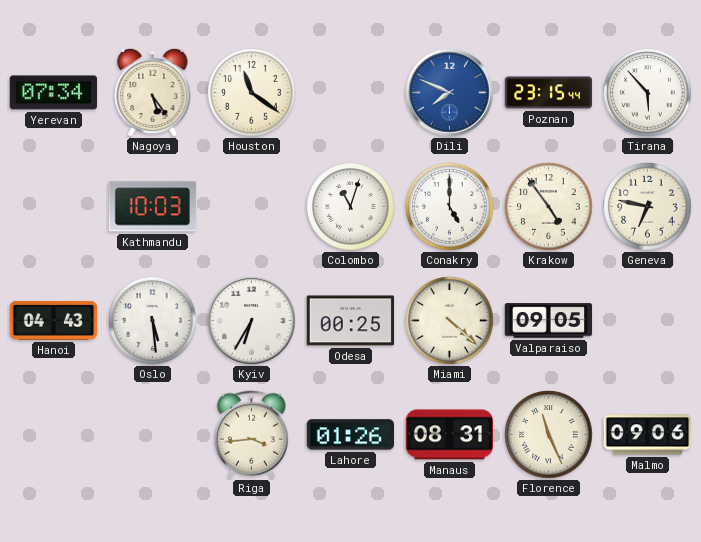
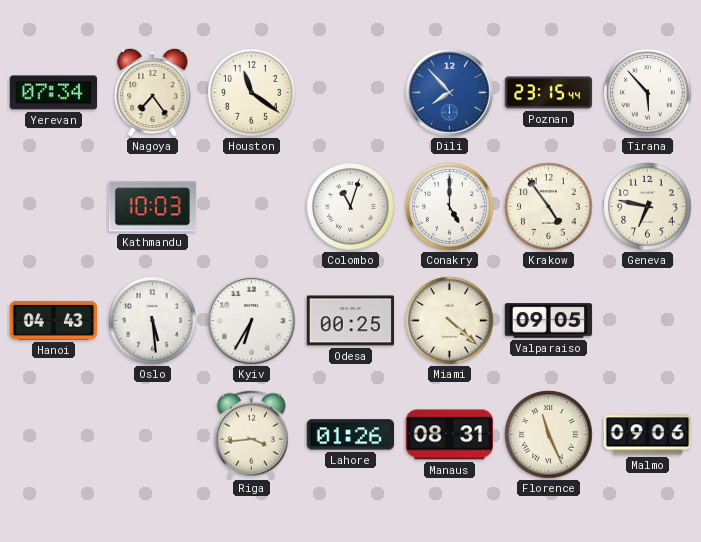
Nagoya: 5:24 -> 7:24
Dili: 7:49 -> 7:53
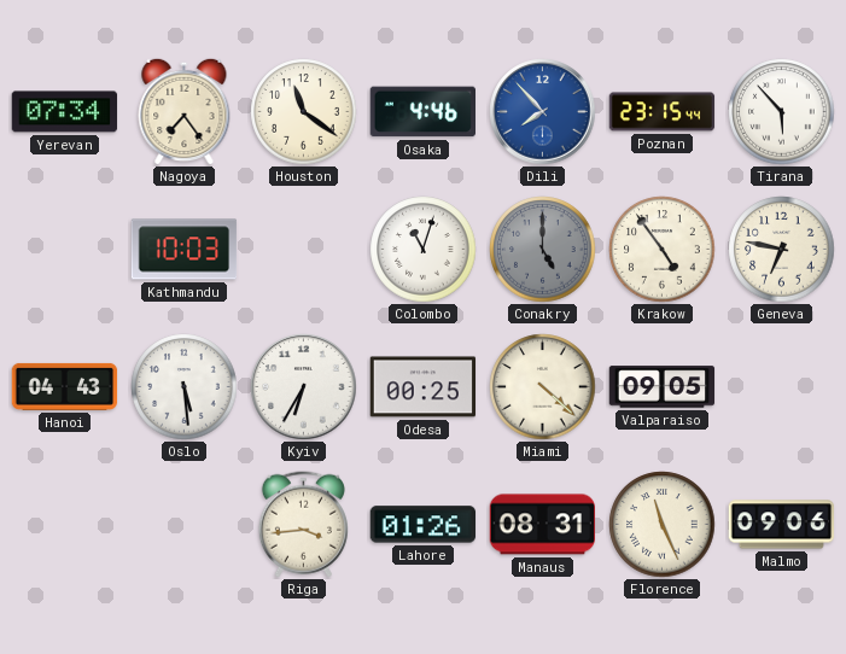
Osaka: none -> 4:46
Conakry dial: white -> grey
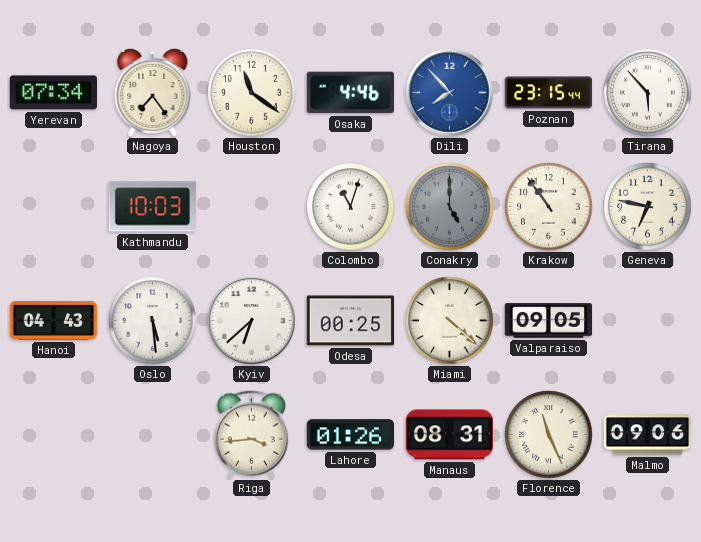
Krakow: 4:54 -> 10:54
Kyiv: 6:35 -> 6:38
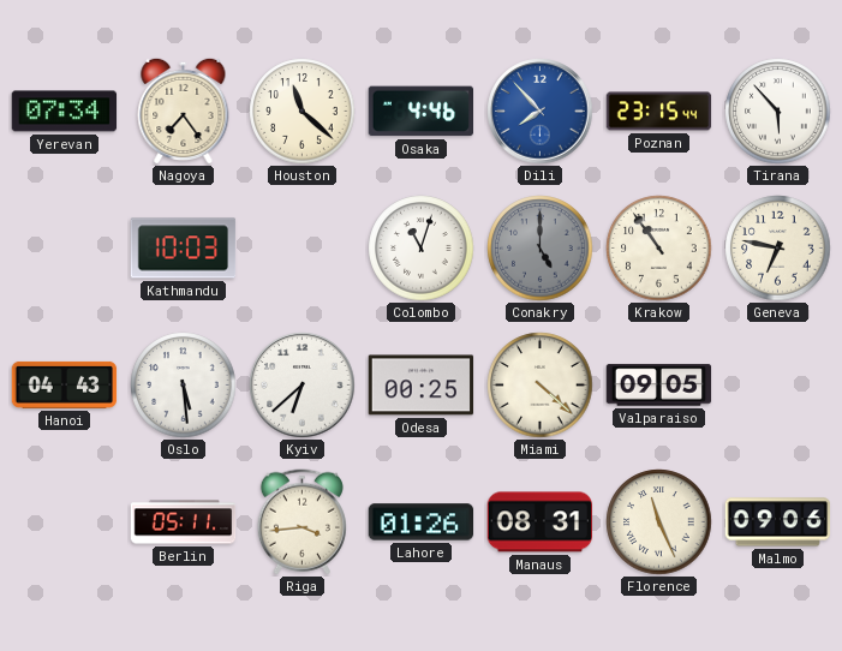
Houston: 11:21 -> 11:22
Berlin: none -> 05:11
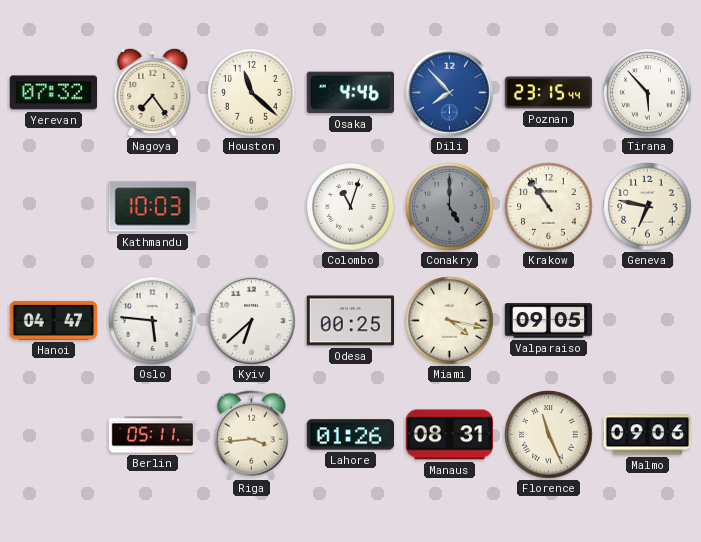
Yerevan: 07:34 -> 07:32
Hanoi: 04:43 -> 04:47
Oslo: 5:29 -> 5:46
Miami: 4:22 -> 4:17
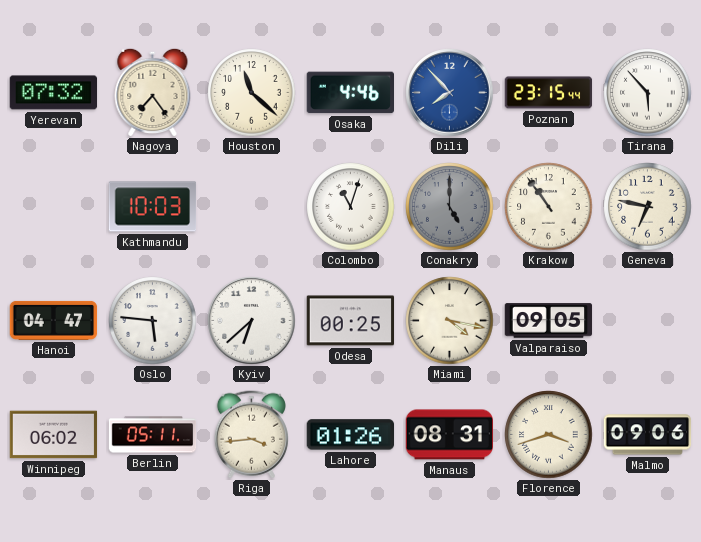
Winnipeg: none -> 06:02
Florence: 11:26 -> 3:42
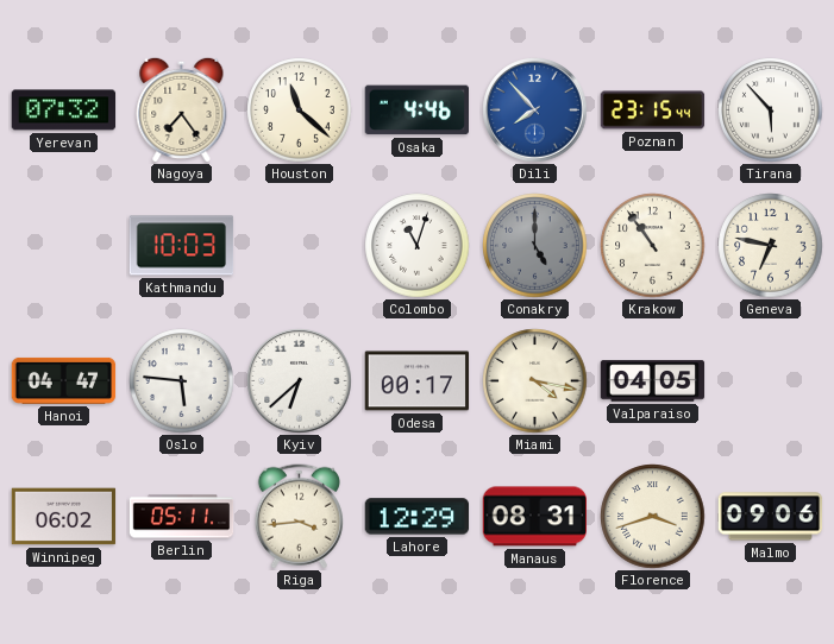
Odesa: 00:25 -> 00:17
Valparaiso: 09:05 -> 04:05
Lahore: 01:26 -> 12:29
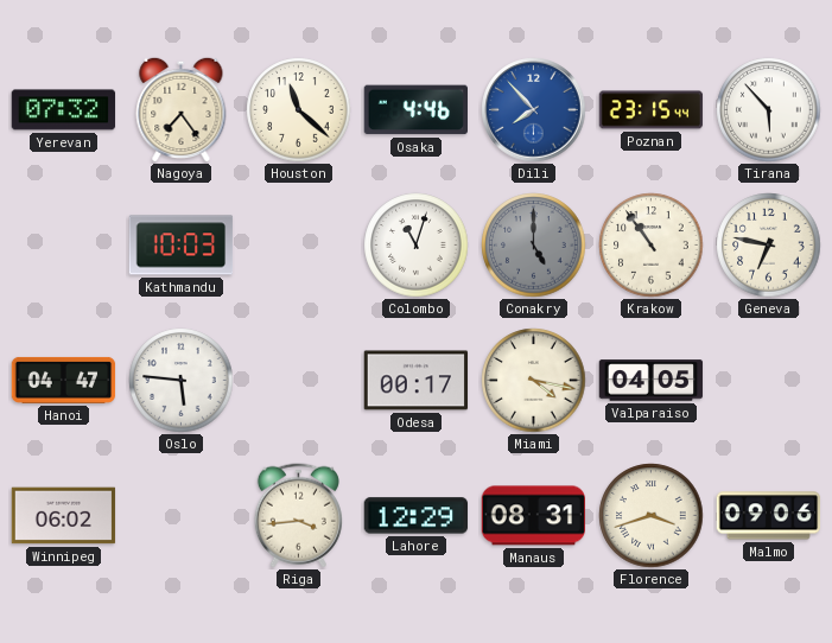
Kyiv: 6:38 -> none
Berlin: 05:11 -> none
